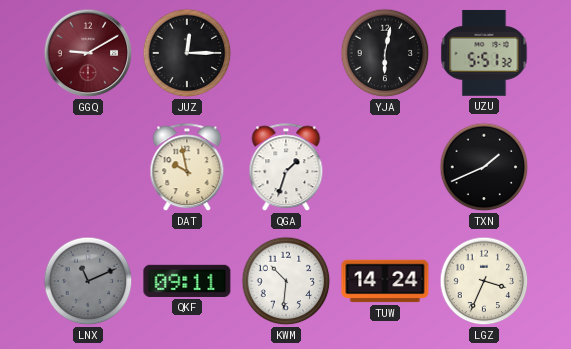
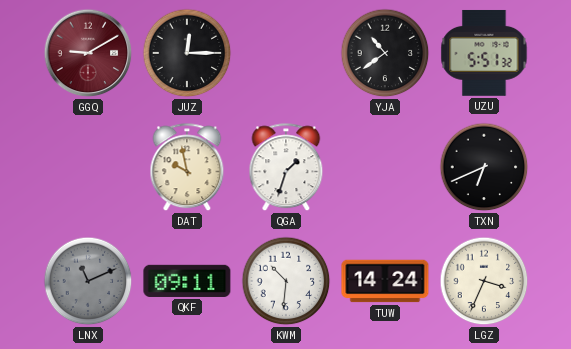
YJA: 6:02 -> 10:39
TXN: 1:41 -> 6:41
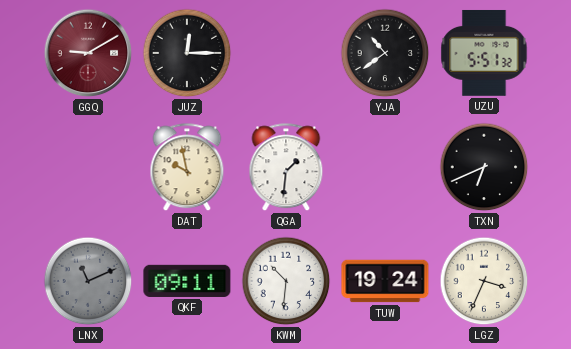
QGA: 1:33 -> 1:31
TUW: 14:24 -> 19:24
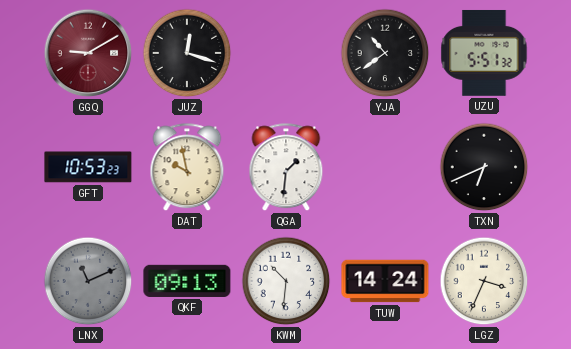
JUZ: 12:15 -> 12:18
GFT: none -> 10:53
QKF: 09:11 -> 09:13
TUW: 19:24 -> 14:24
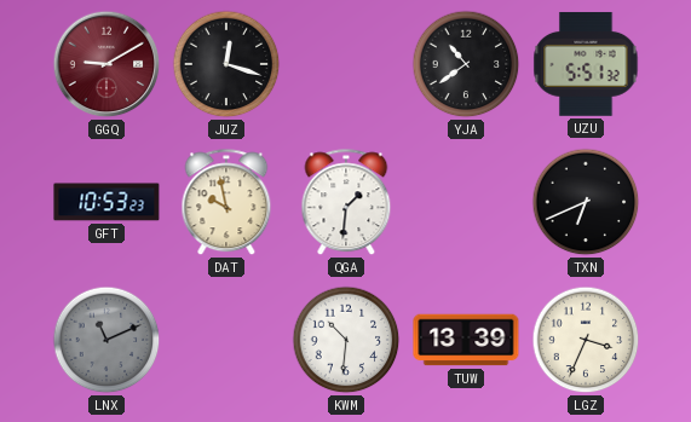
QKF: 09:13 -> none
TUW: 14:24 -> 13:39
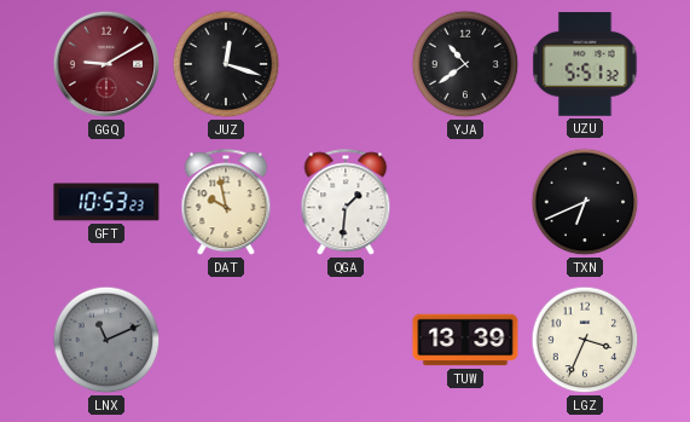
KWM: 10:31 -> none
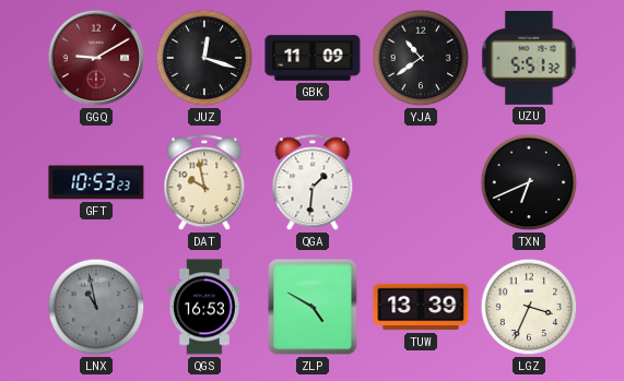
GBK: none -> 11:09
LNX: 11:11 -> 10:58
QGS: none -> 16:53
ZLP: none -> 4:50
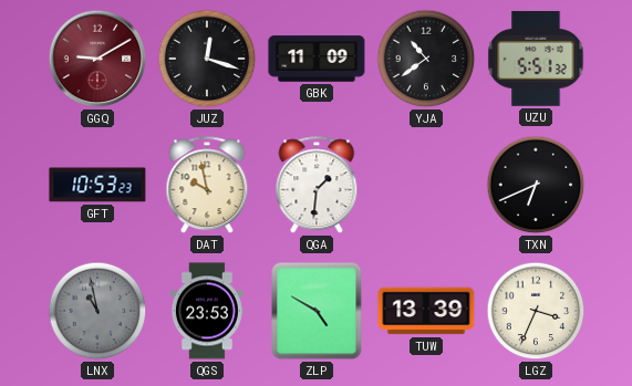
QGS: 16:53 -> 23:53
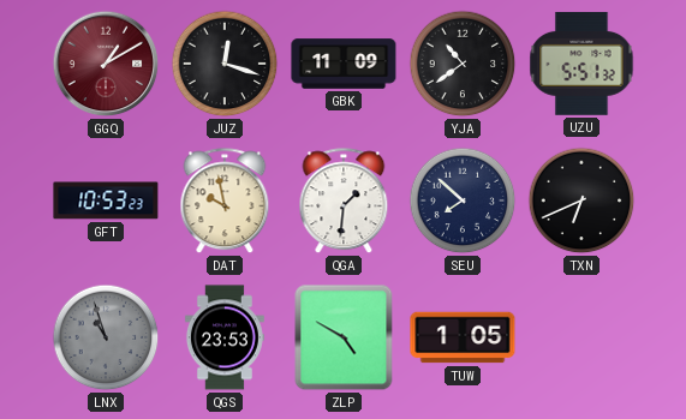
GGQ: 9:10 -> 1:10
SEU: none -> 7:52
LNX: 10:58 -> 10:57
TUW: 13:39 -> 1:05
LGZ: 3:34 -> none
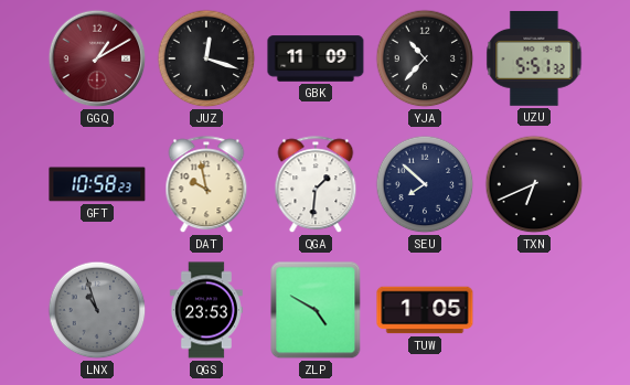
YJA: 10:39 -> 10:37
GFT: 10:53 -> 10:58
